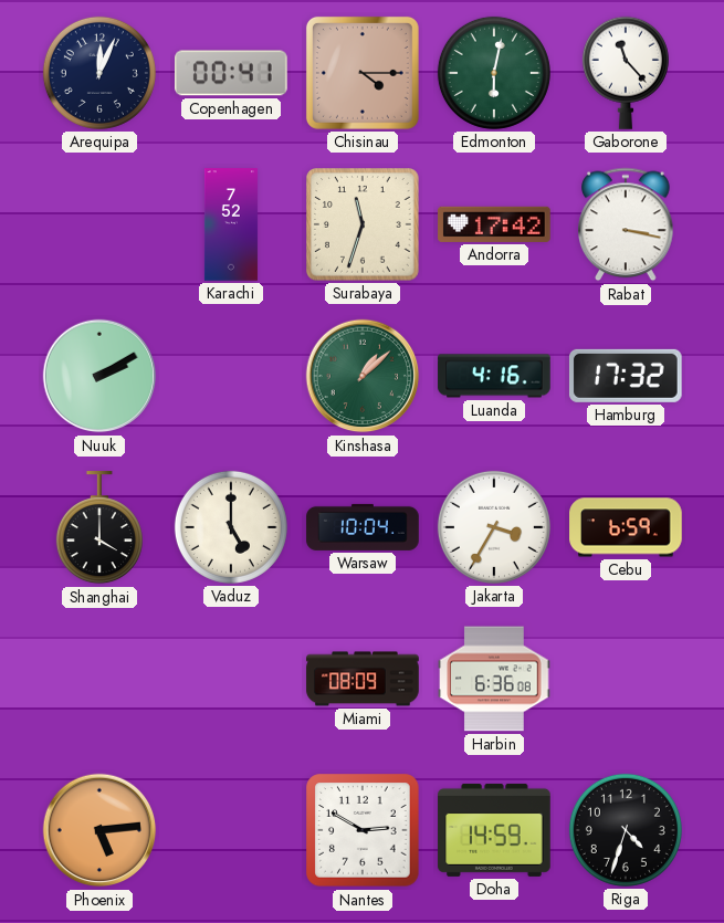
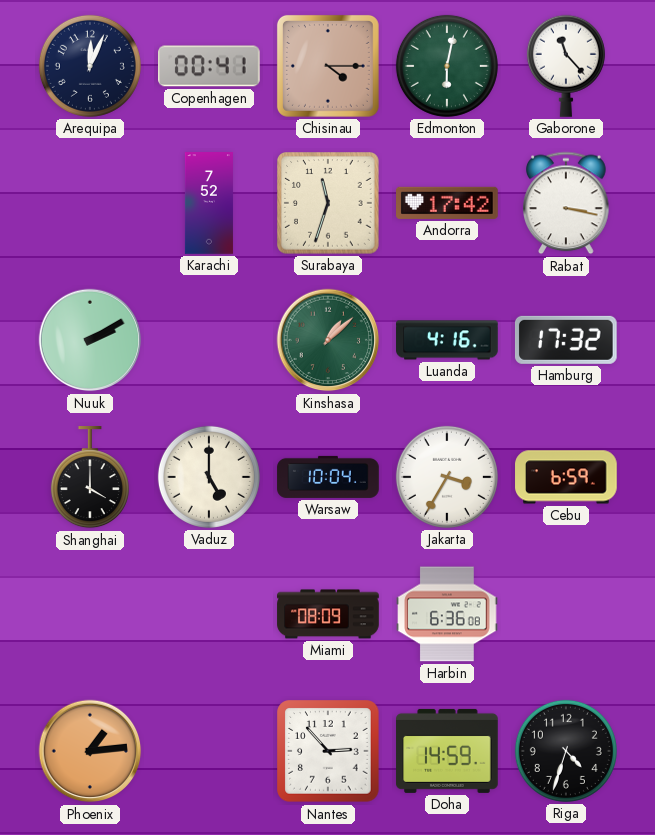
Phoenix: 5:14 -> 1:14
Nantes: 2:50 -> 2:53
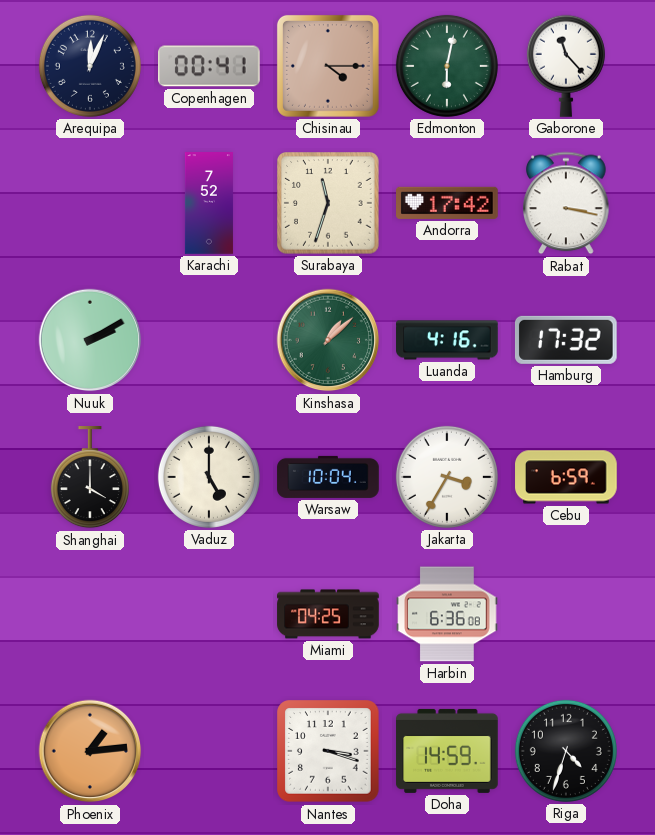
Miami: 08:09 -> 04:25
Nantes: 2:53 -> 3:18
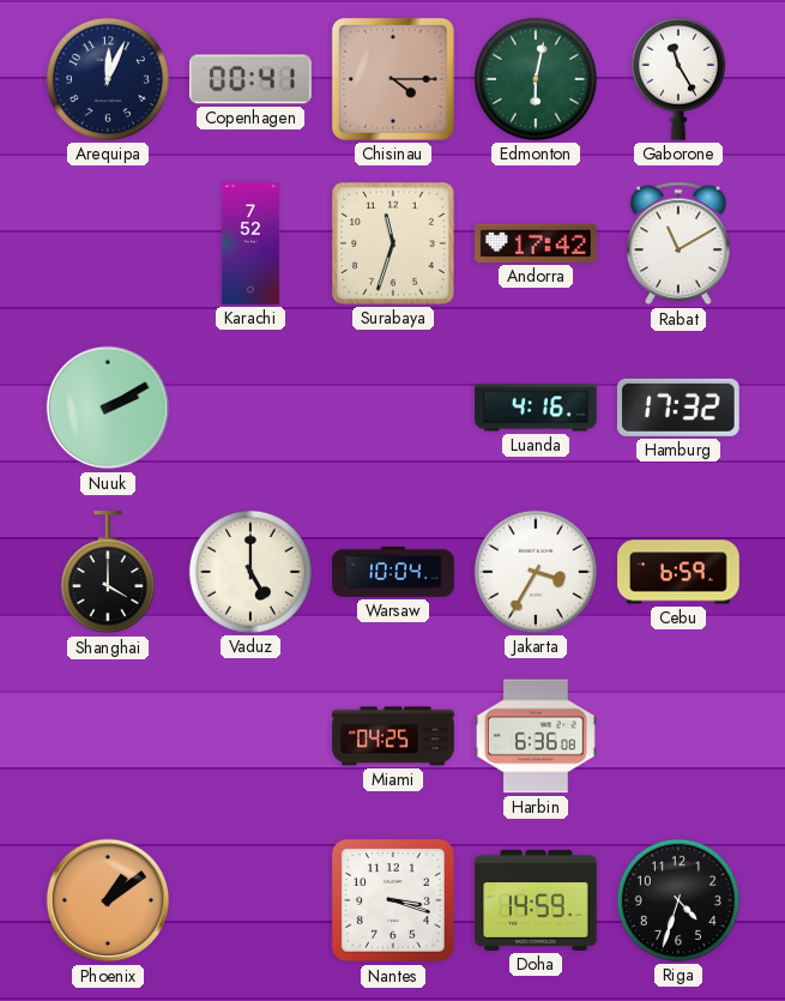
Gaborone: 11:23 -> 11:25
Rabat: 3:17 -> 11:10
Kinshasa: 1:08 -> none
Phoenix: 1:14 -> 1:09
